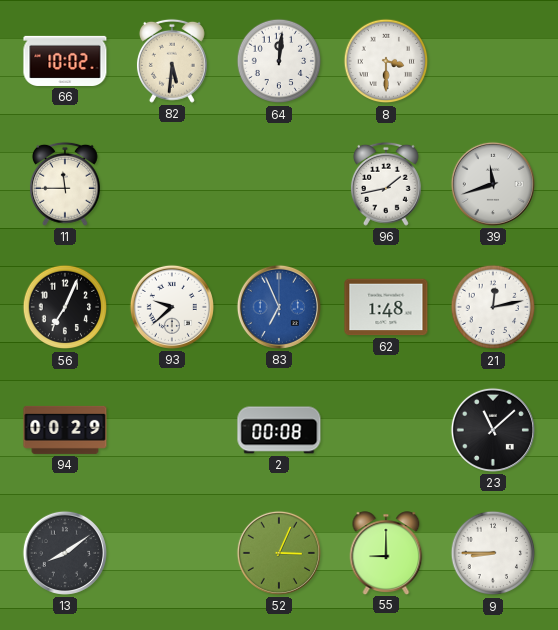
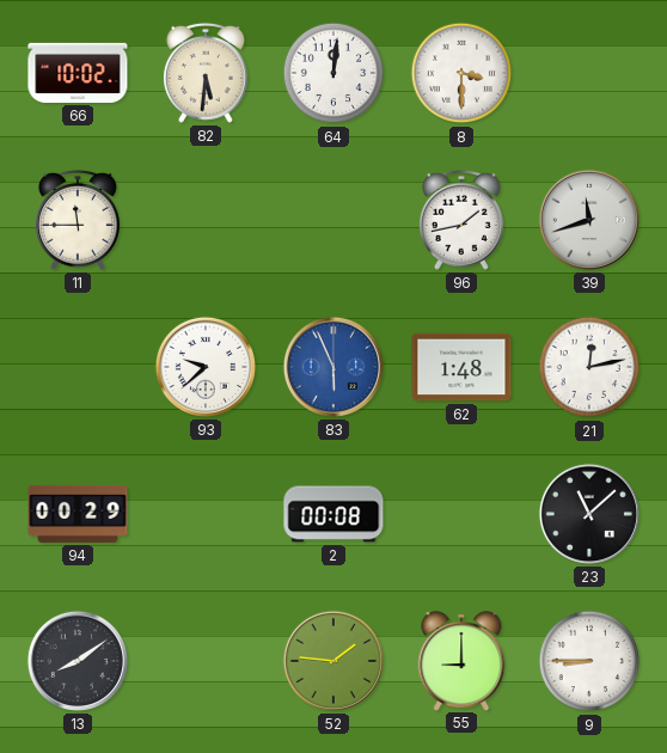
56: 7:04 -> none
83: 6:56 -> 5:56
52: 3:04 -> 1:46
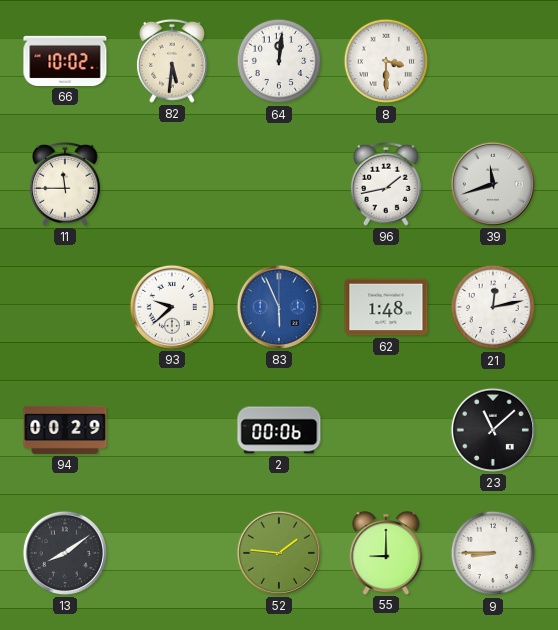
2: 00:08 -> 00:06
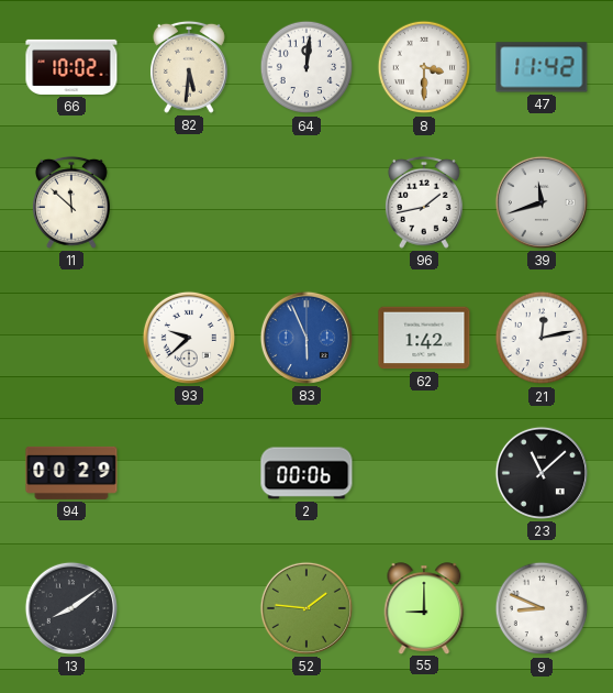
47: none -> 11:42
11: 11:45 -> 11:52
62: 1:48 -> 1:42
9: 8:45 -> 8:49
